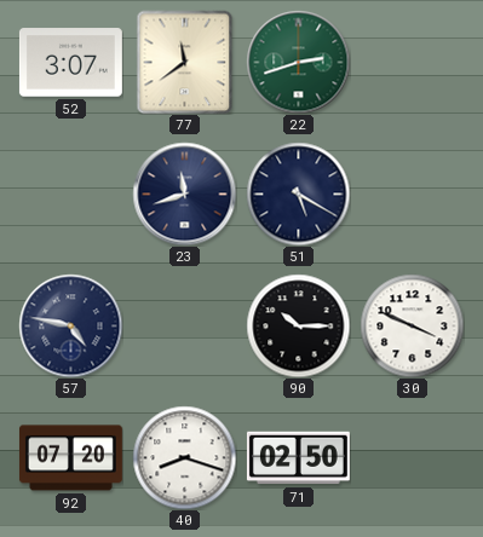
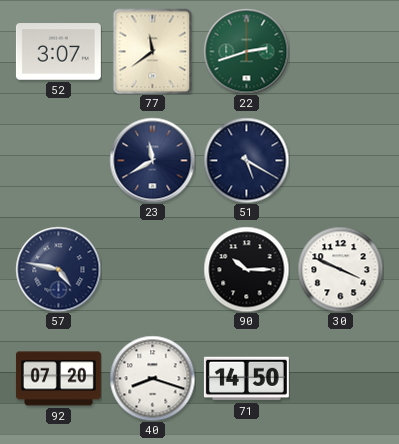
23: 11:42 -> 11:40
71: 02:50 -> 14:50
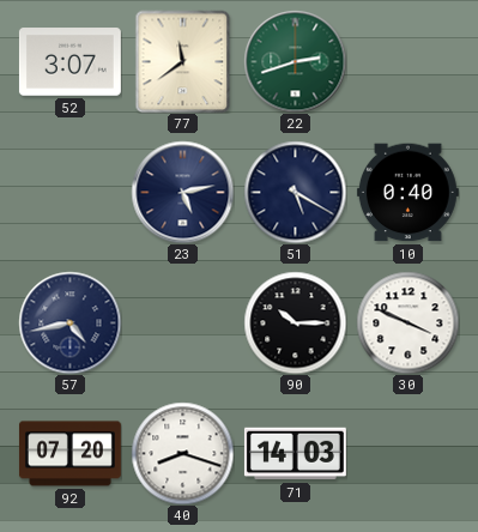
23: 11:40 -> 5:13
10: none -> 0:40
57: 4:47 -> 4:43
71: 14:50 -> 14:03
